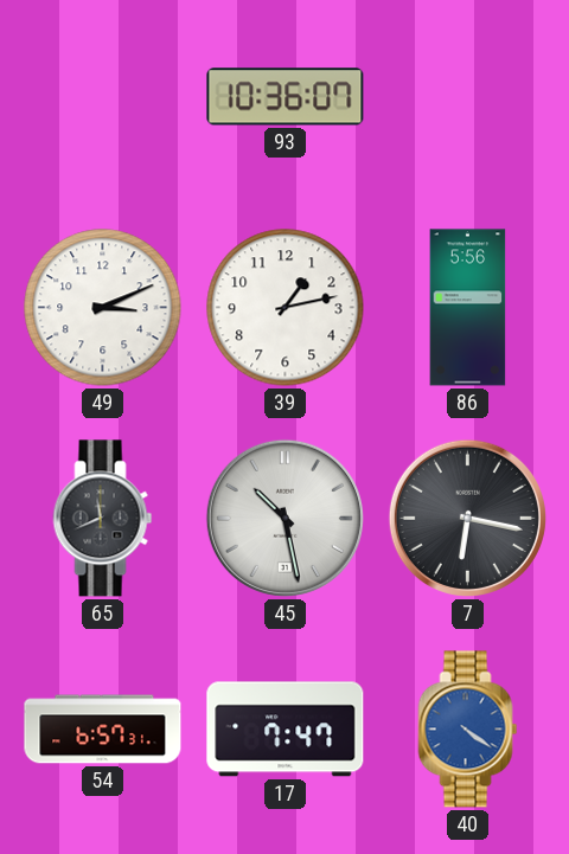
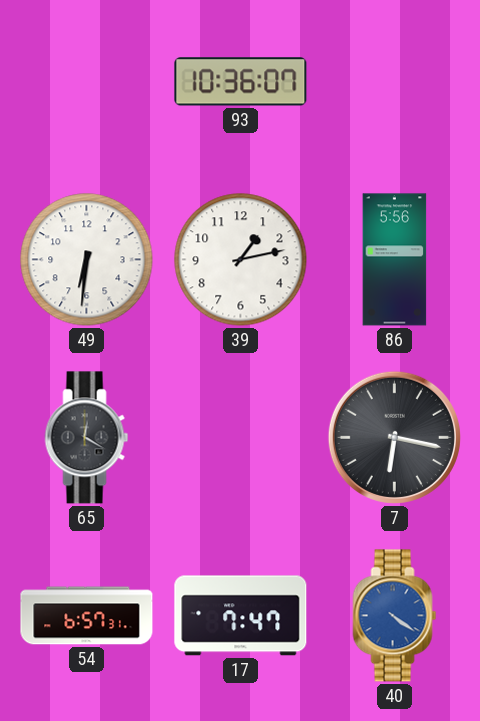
49: 3:11 -> 6:31
65: 11:41 -> 12:20
45: 10:28 -> none
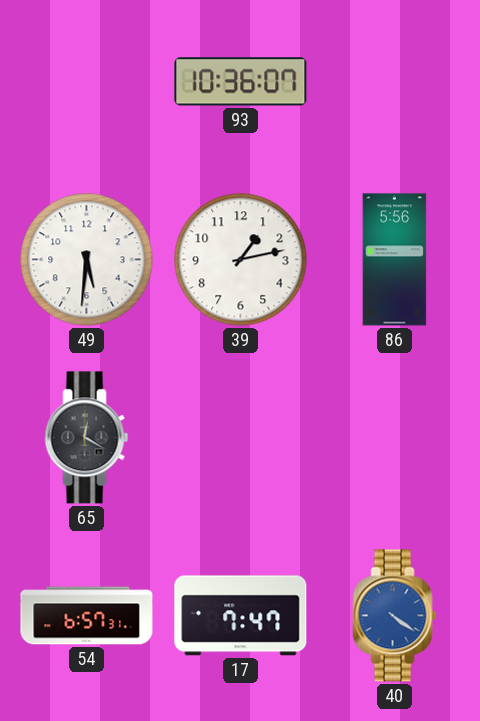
49: 6:31 -> 5:31
7: 6:17 -> none
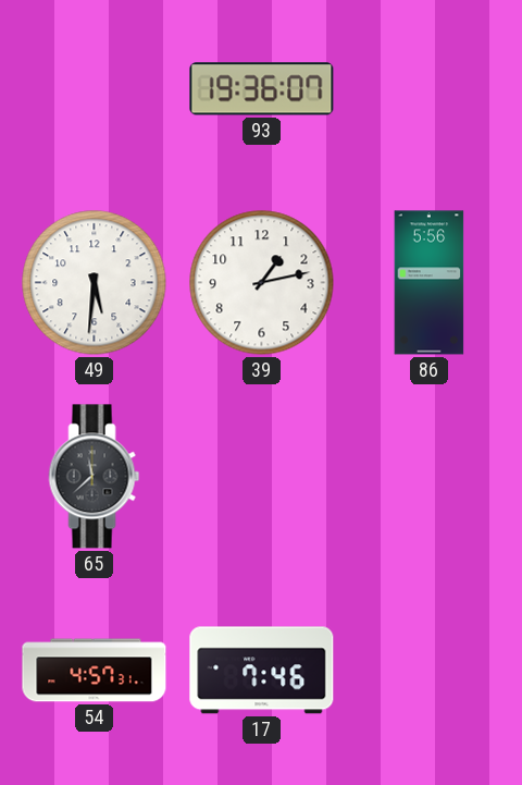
93: 10:36 -> 19:36
65: 12:20 -> 11:38
54: 6:57 -> 4:57
17: 7:47 -> 7:46
40: 4:21 -> none
